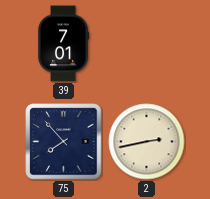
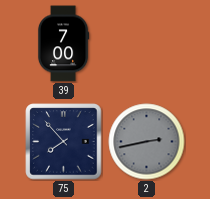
39: 7:01 -> 7:00
2 dial: cream -> grey
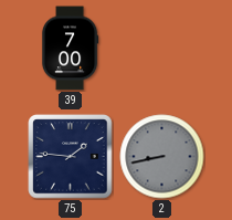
75: 7:53 -> 1:46
2: 2:43 -> 8:43
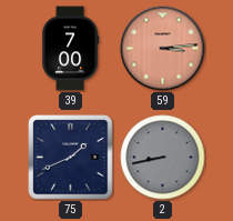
59: none -> 3:14
75: 1:46 -> 1:41
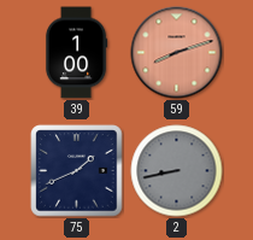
39: 7:00 -> 1:00
59: 3:14 -> 8:12
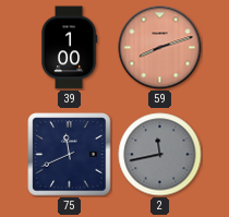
75: 1:41 -> 11:41
2: 8:43 -> 11:43
